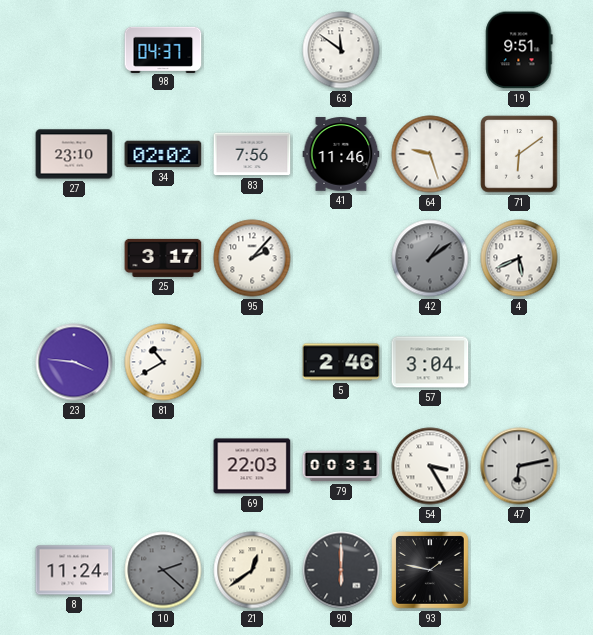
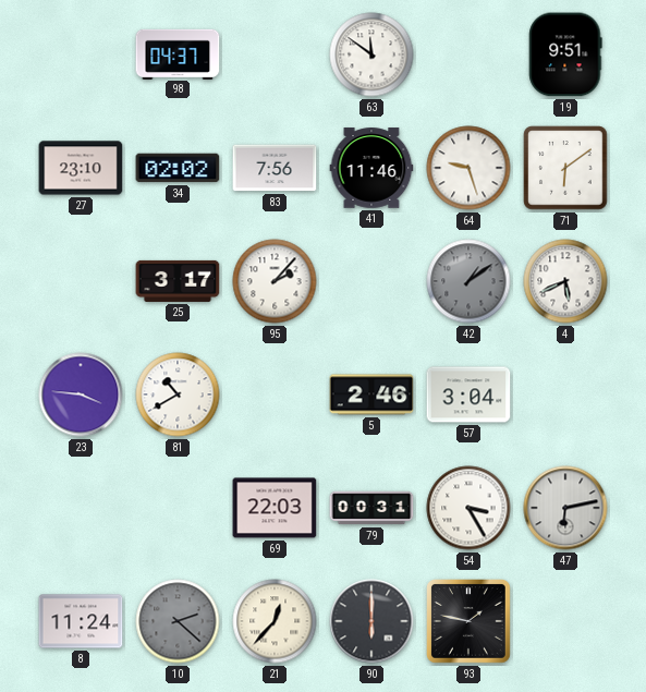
21: 12:39 -> 12:37
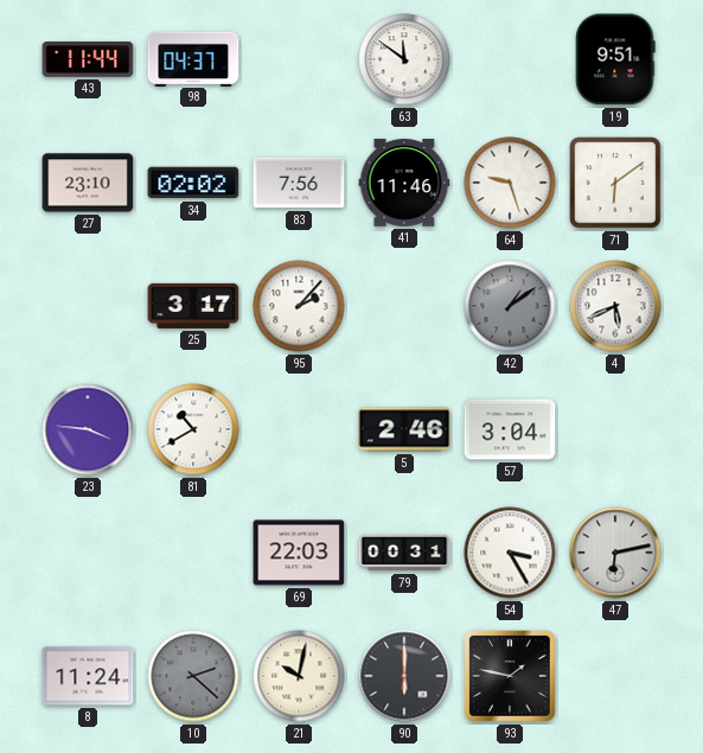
43: none -> 11:44
21: 12:37 -> 10:02
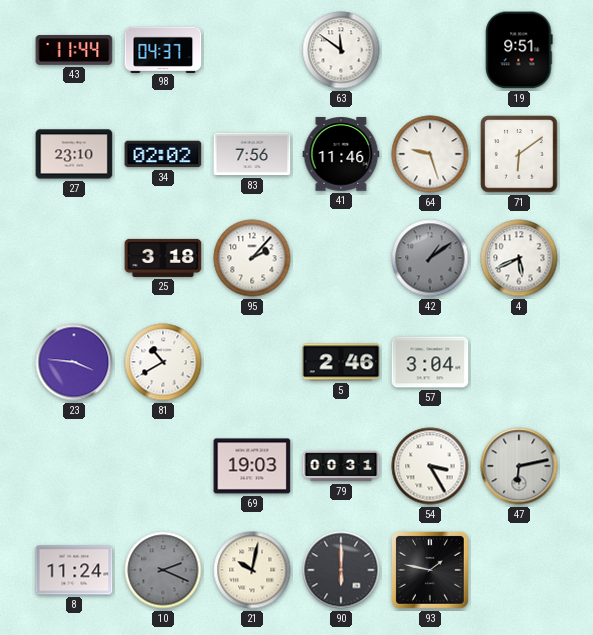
25: 3:17 -> 3:18
69: 22:03 -> 19:03
10: 2:22 -> 2:19
